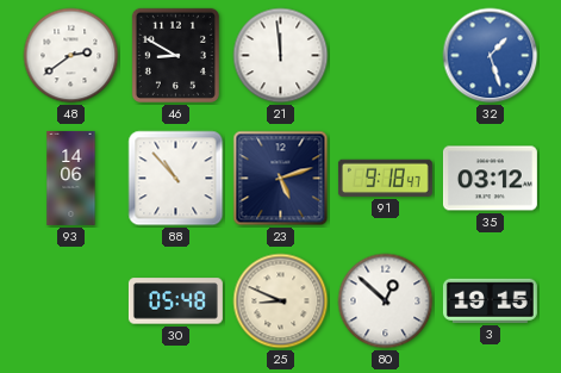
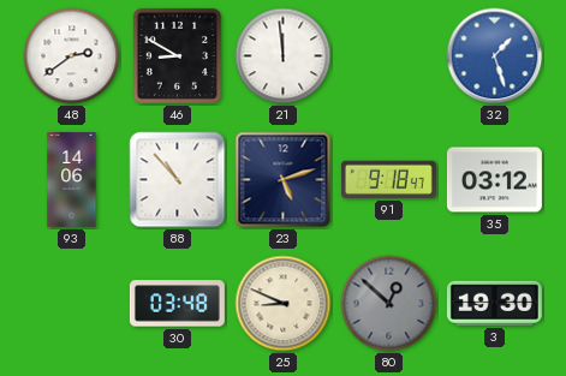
30: 05:48 -> 03:48
80 dial: white -> grey
3: 19:15 -> 19:30
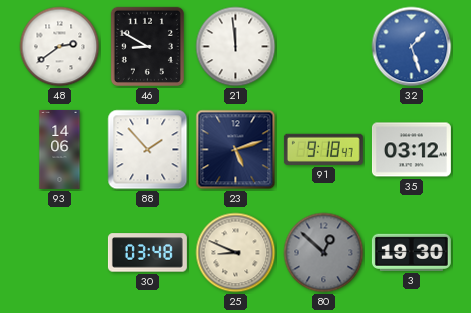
88: 10:53 -> 1:53
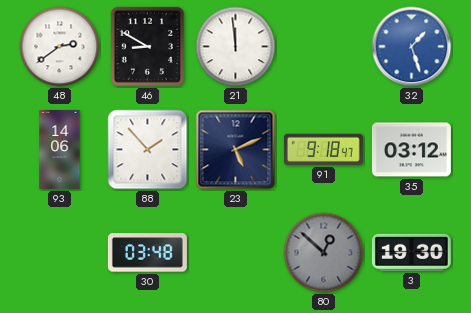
23: 5:12 -> 5:11
25: 8:49 -> none
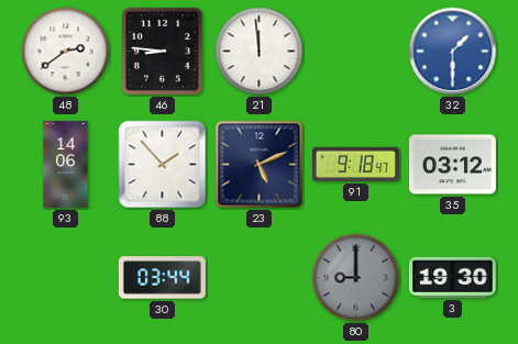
46: 8:50 -> 8:46
32: 1:27 -> 1:30
30: 03:48 -> 03:44
80: 12:52 -> 9:00
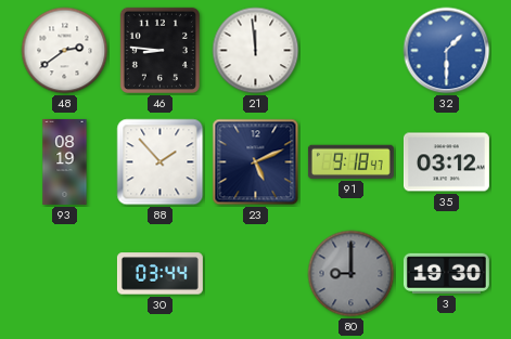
93: 14:06 -> 08:19
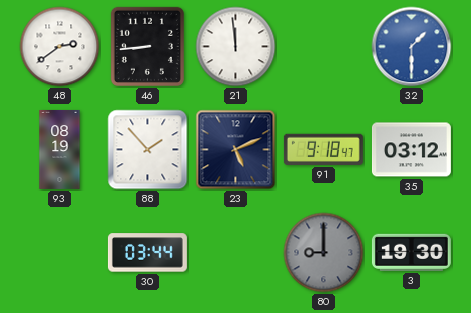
46: 8:46 -> 8:44
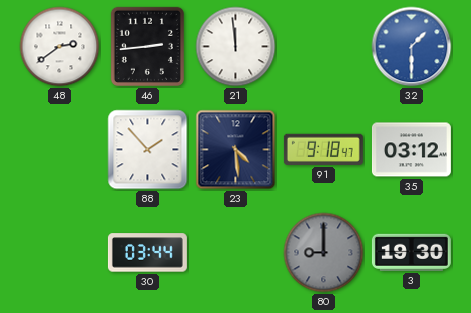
46: 8:44 -> 2:44
93: 08:19 -> none
23: 5:11 -> 4:29
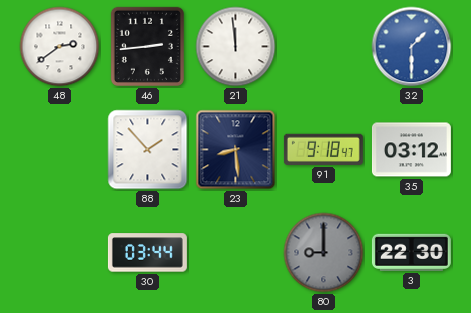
23: 4:29 -> 8:29
3: 19:30 -> 22:30
